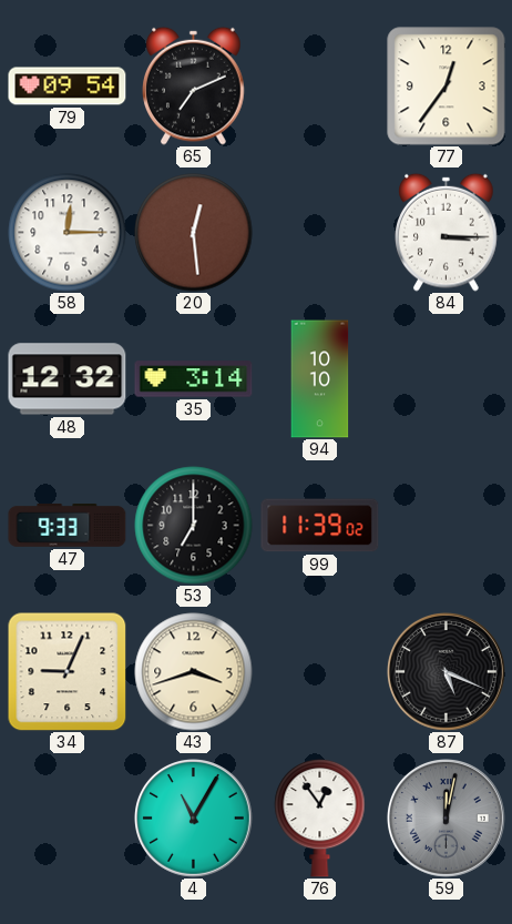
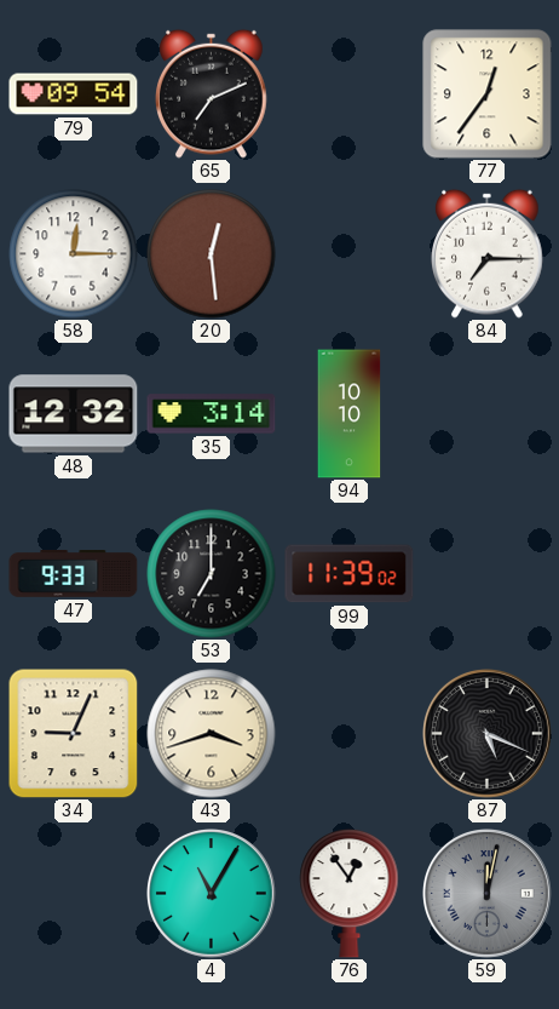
84: 3:15 -> 7:15
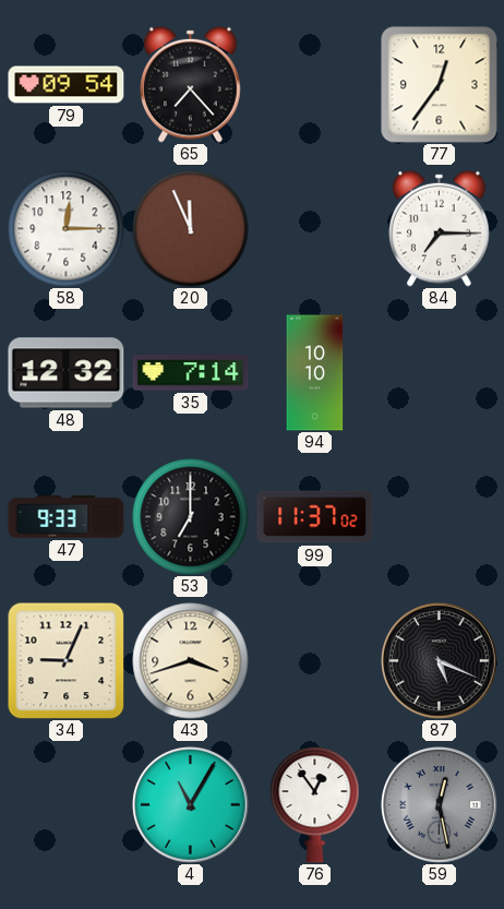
65: 7:11 -> 7:23
20: 12:29 -> 11:56
35: 3:14 -> 7:14
99: 11:39 -> 11:37
59: 12:02 -> 12:28
